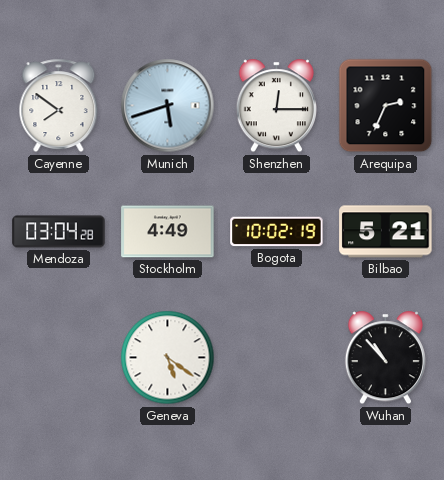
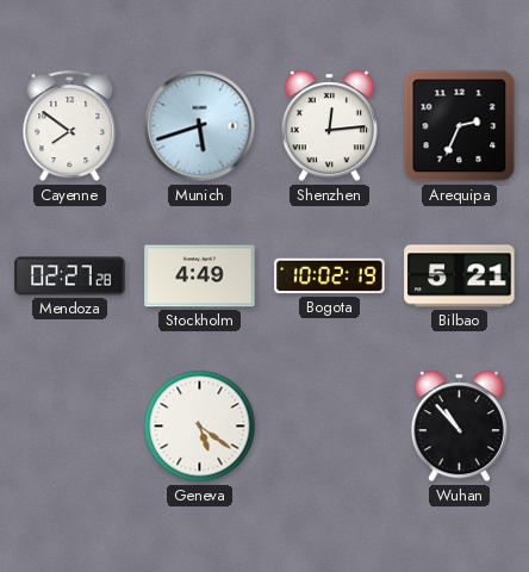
Shenzhen: 12:15 -> 12:14
Mendoza: 03:04 -> 02:27
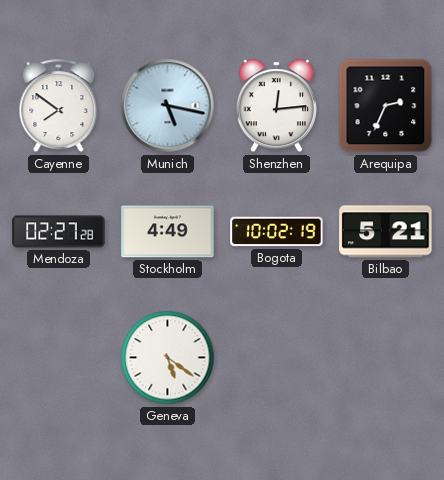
Munich: 5:42 -> 5:17
Wuhan: 10:53 -> none
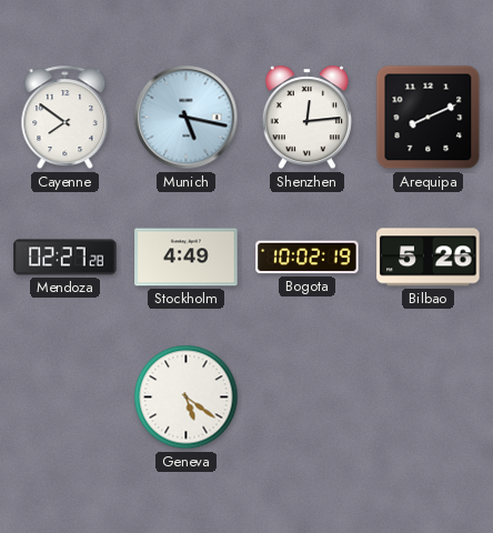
Arequipa: 2:34 -> 8:11
Bilbao: 5:21 -> 5:26
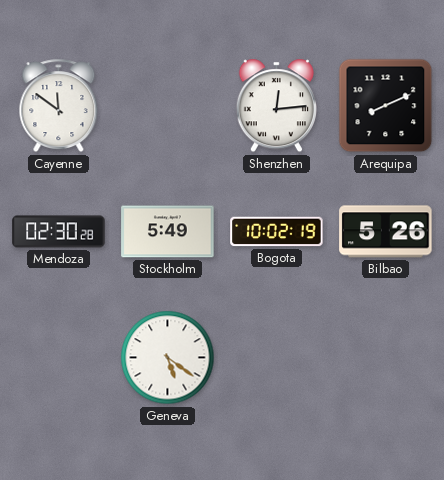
Cayenne: 7:51 -> 11:51
Munich: 5:17 -> none
Mendoza: 02:27 -> 02:30
Stockholm: 4:49 -> 5:49
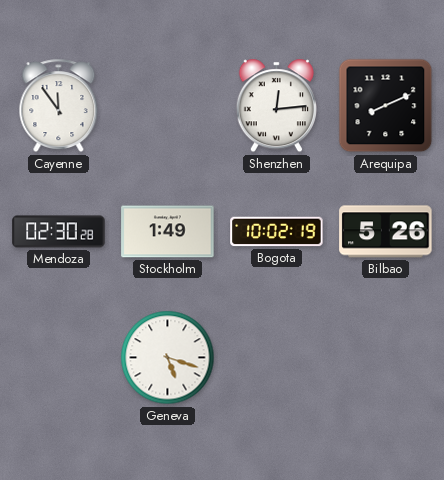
Cayenne: 11:51 -> 11:54
Stockholm: 5:49 -> 1:49
Geneva: 5:21 -> 5:18
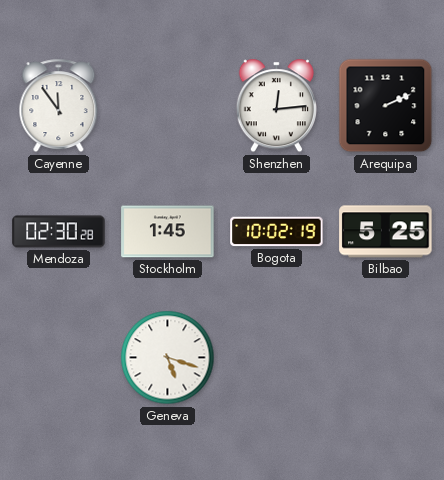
Arequipa: 8:11 -> 2:11
Stockholm: 1:49 -> 1:45
Bilbao: 5:26 -> 5:25
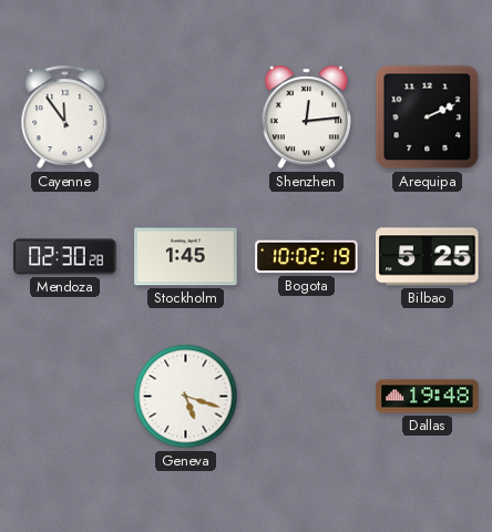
Dallas: none -> 19:48
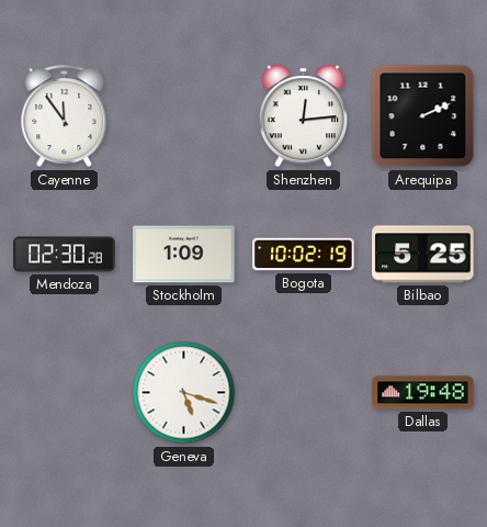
Stockholm: 1:45 -> 1:09
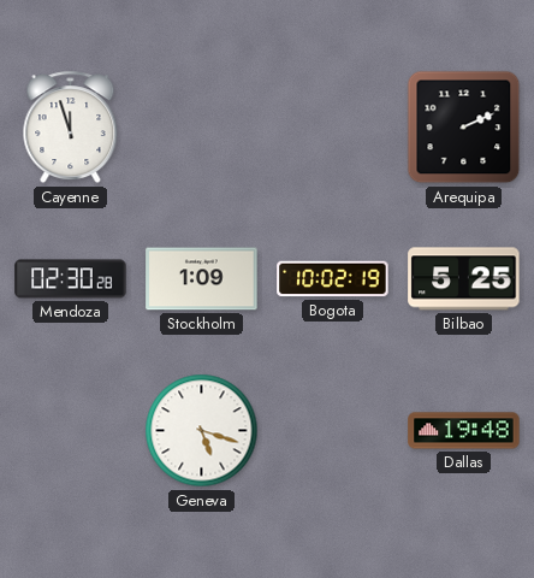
Cayenne: 11:54 -> 11:57
Shenzhen: 12:14 -> none
